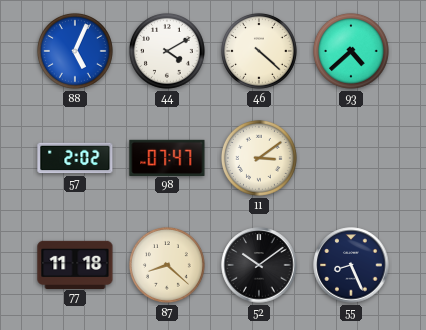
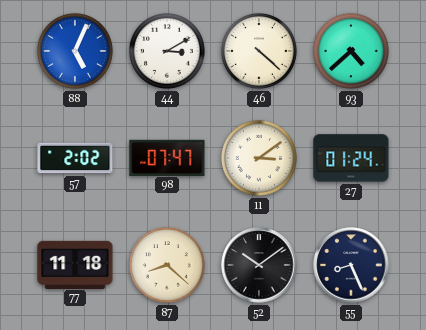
44: 4:10 -> 3:10
27: none -> 01:24
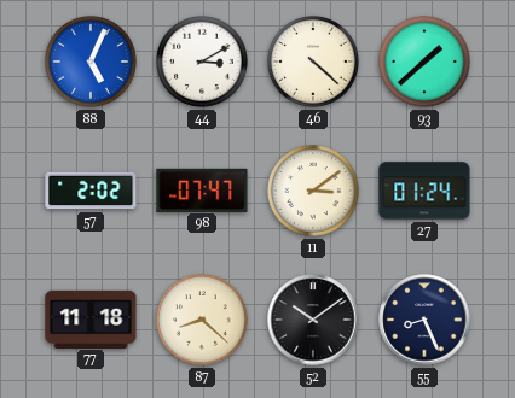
93: 4:38 -> 1:38
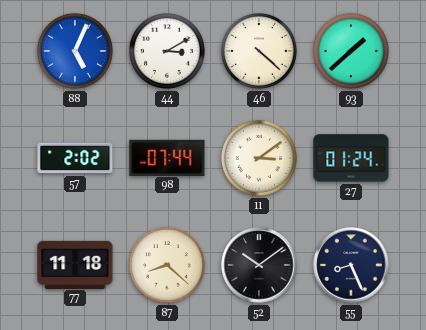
98: 07:47 -> 07:44
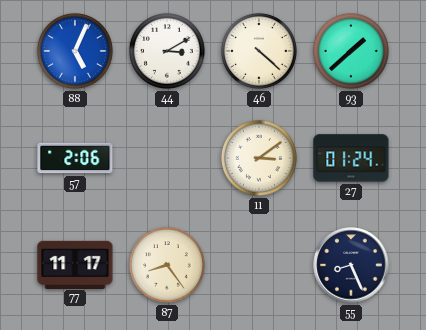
57: 2:02 -> 2:06
98: 07:44 -> none
77: 11:18 -> 11:17
87: 8:22 -> 8:24
52: 10:09 -> none
